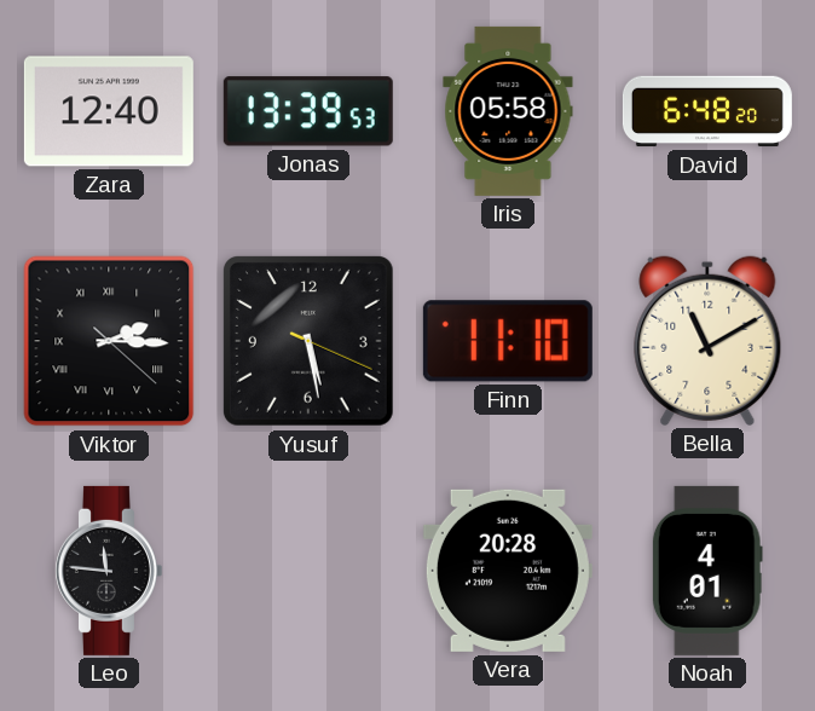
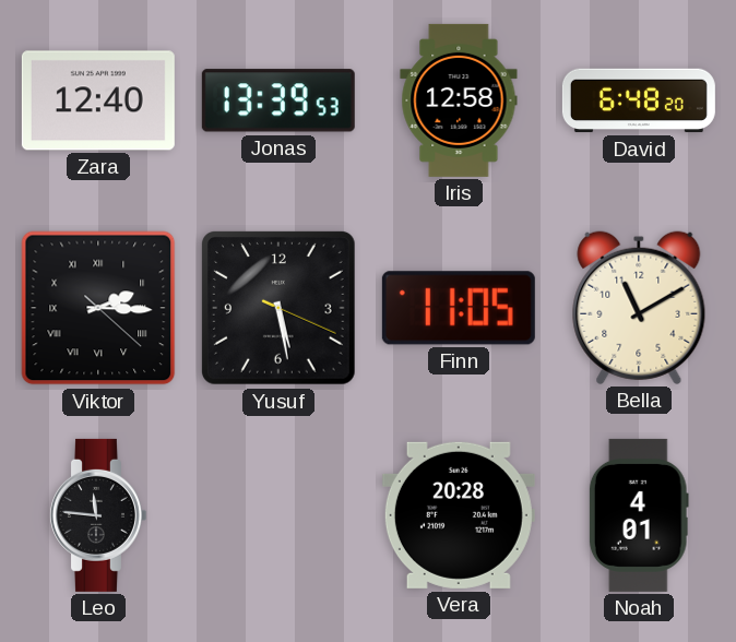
Iris: 05:58 -> 12:58
Finn: 11:10 -> 11:05
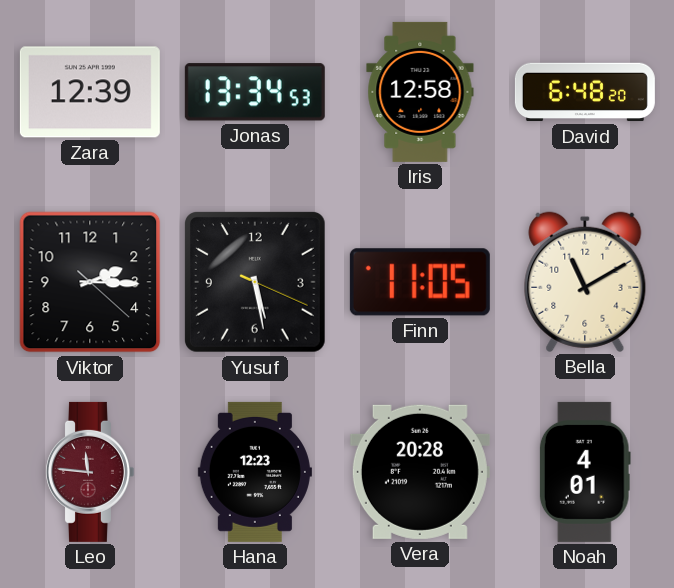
Zara: 12:40 -> 12:39
Jonas: 13:39 -> 13:34
Viktor numerals: Roman -> Arabic
Leo dial: black -> burgundy
Hana: none -> 12:23
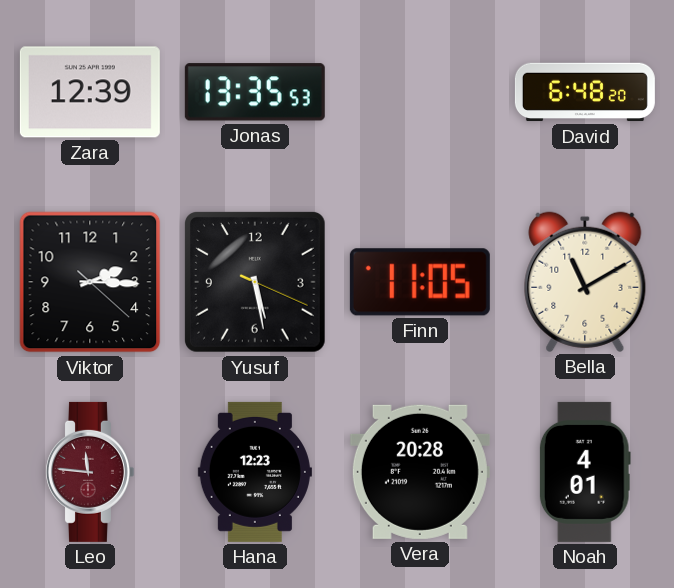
Jonas: 13:34 -> 13:35
Iris: 12:58 -> none
